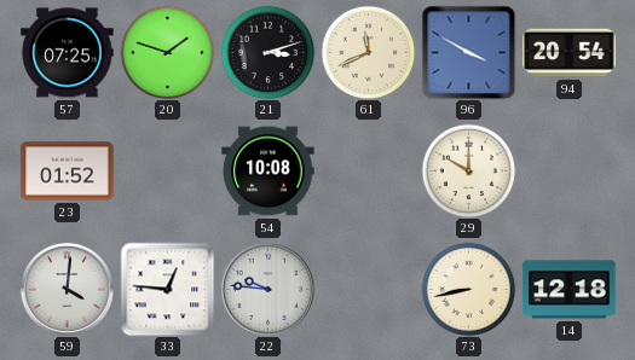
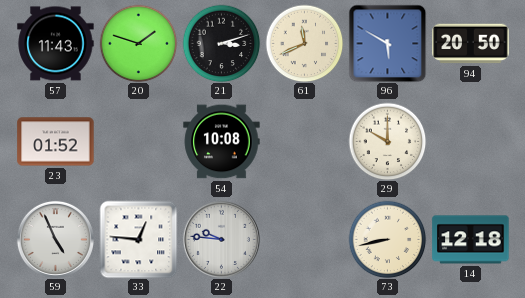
57: 07:25 -> 11:43
96: 3:50 -> 5:50
94: 20:54 -> 20:50
59: 4:01 -> 4:56
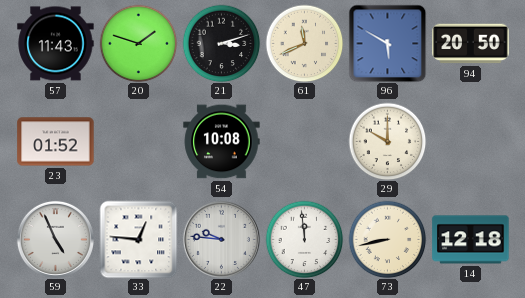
47: none -> 11:59
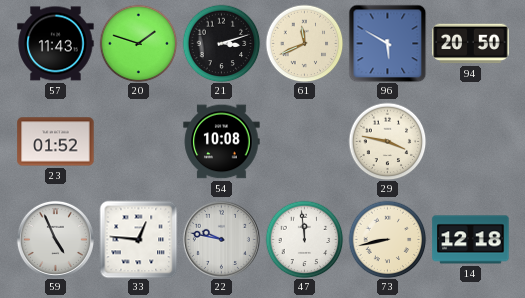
29: 10:00 -> 3:47
22: 9:46 -> 9:47
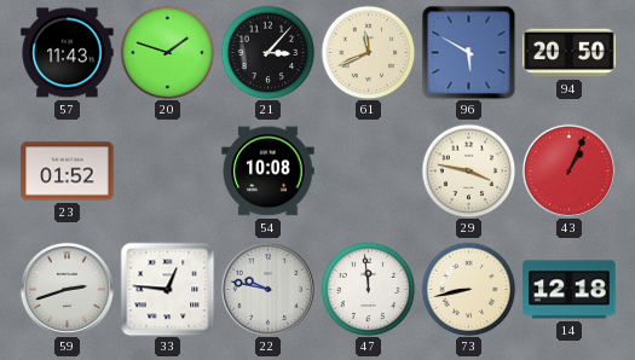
21: 3:12 -> 3:07
43: none -> 1:04
59: 4:56 -> 2:42
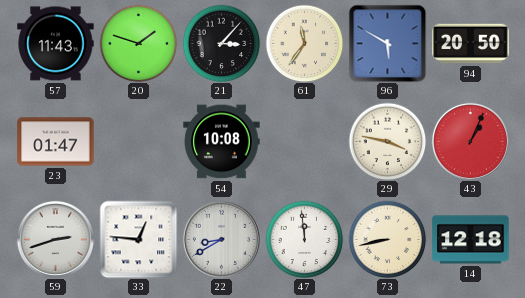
61: 11:41 -> 11:36
23: 01:52 -> 01:47
22: 9:47 -> 8:40
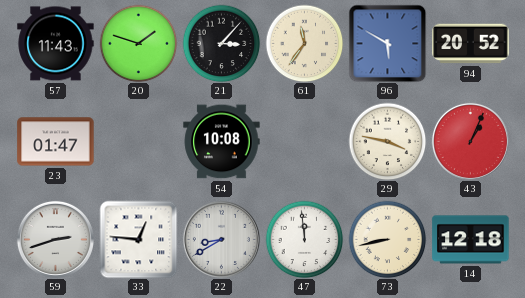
94: 20:50 -> 20:52
